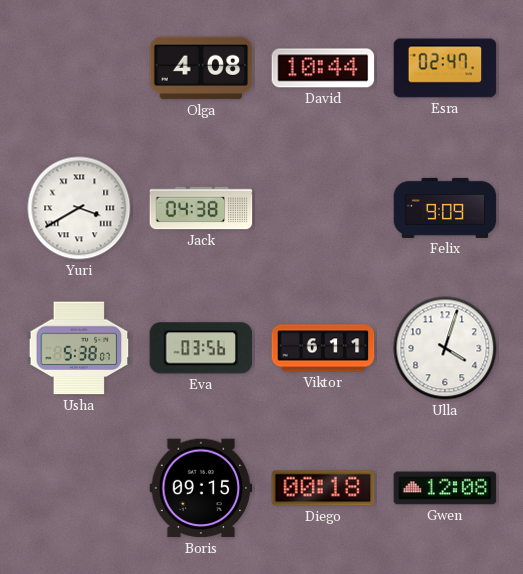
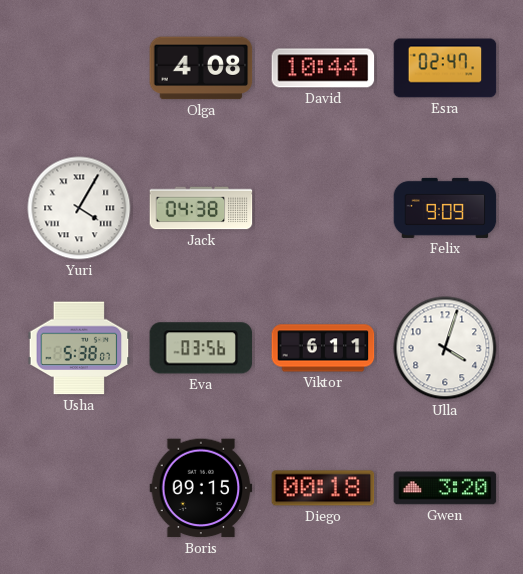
Yuri: 3:40 -> 4:05
Gwen: 12:08 -> 3:20
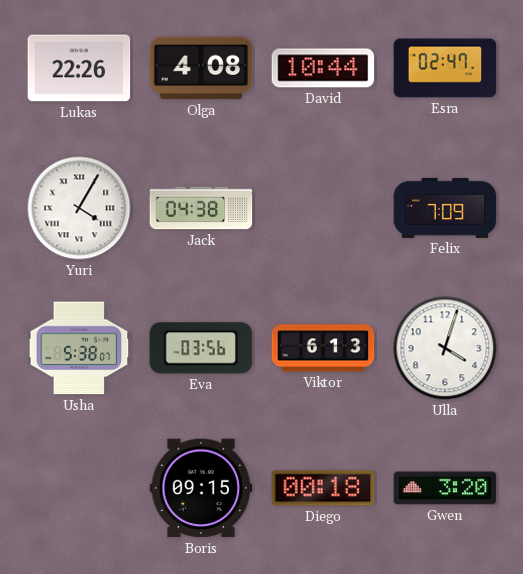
Lukas: none -> 22:26
Felix: 9:09 -> 7:09
Viktor: 6:11 -> 6:13
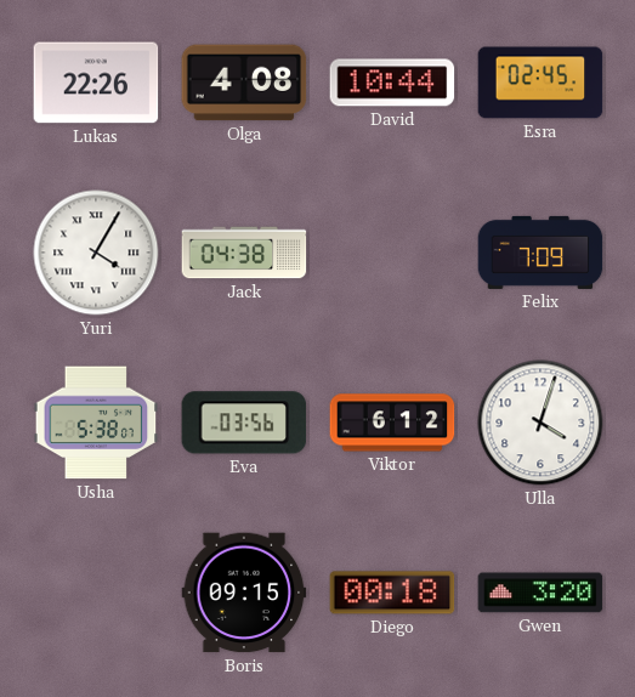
Esra: 02:47 -> 02:45
Viktor: 6:13 -> 6:12
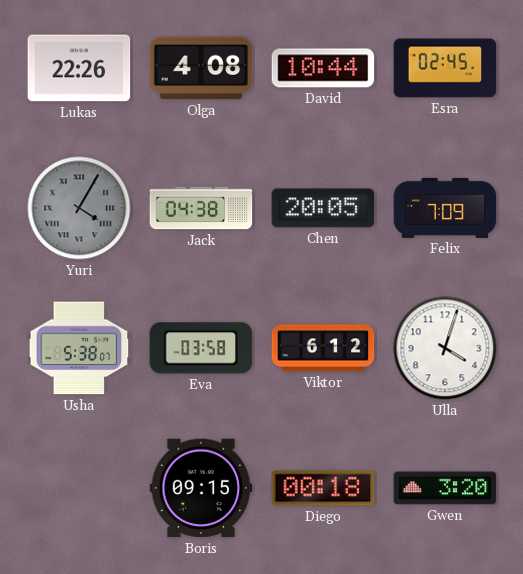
Yuri dial: white -> grey
Chen: none -> 20:05
Eva: 03:56 -> 03:58
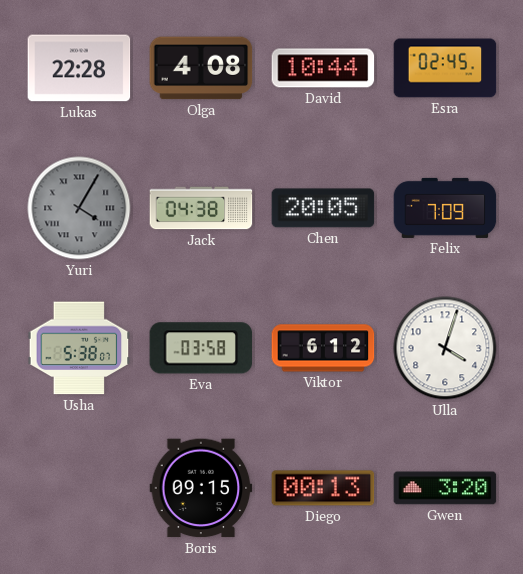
Lukas: 22:26 -> 22:28
Diego: 00:18 -> 00:13
